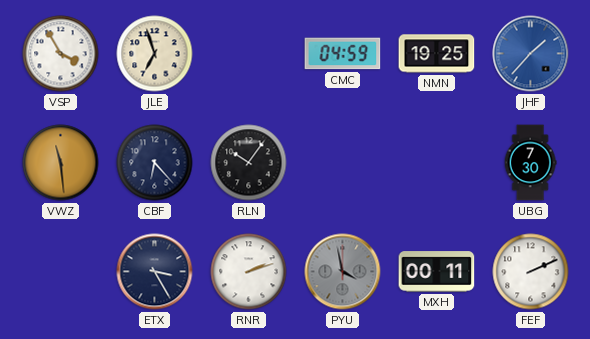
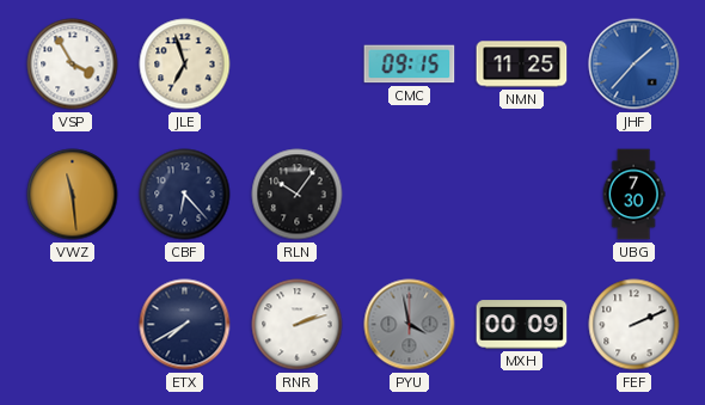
CMC: 04:59 -> 09:15
NMN: 19:25 -> 11:25
ETX: 3:25 -> 7:40
MXH: 00:11 -> 00:09
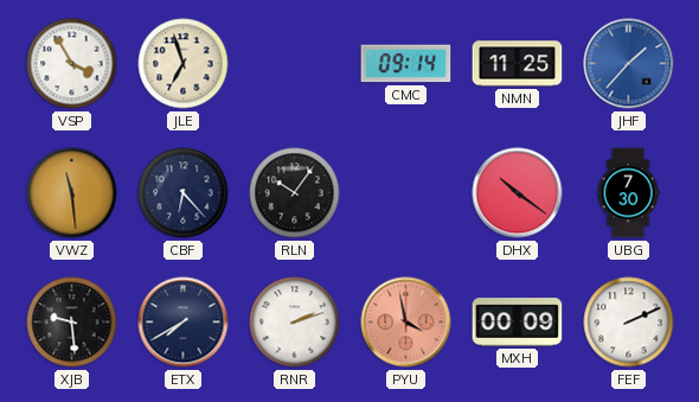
CMC: 09:15 -> 09:14
DHX: none -> 10:21
XJB: none -> 9:29
PYU dial: grey -> salmon
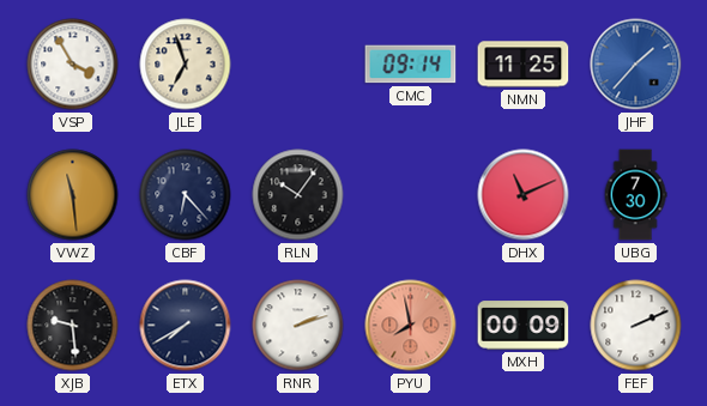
DHX: 10:21 -> 11:11
PYU: 3:58 -> 7:58
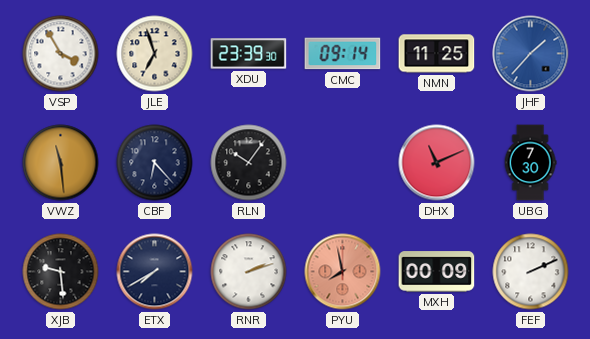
XDU: none -> 23:39
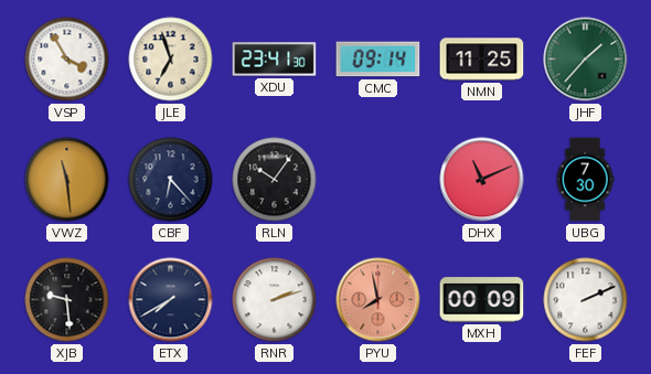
XDU: 23:39 -> 23:41
JHF dial: blue -> green
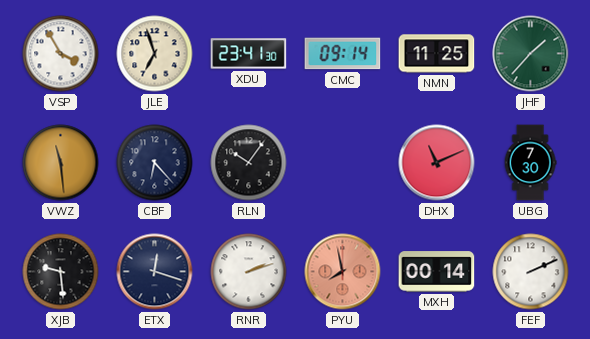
ETX: 7:40 -> 12:18
MXH: 00:09 -> 00:14
